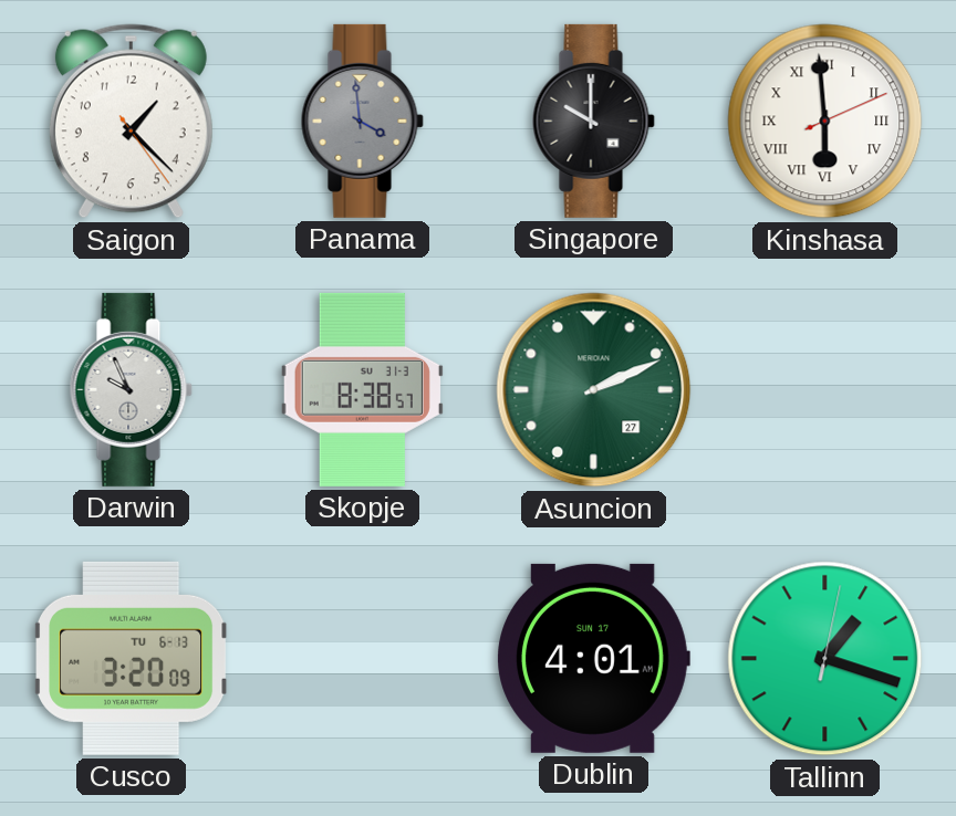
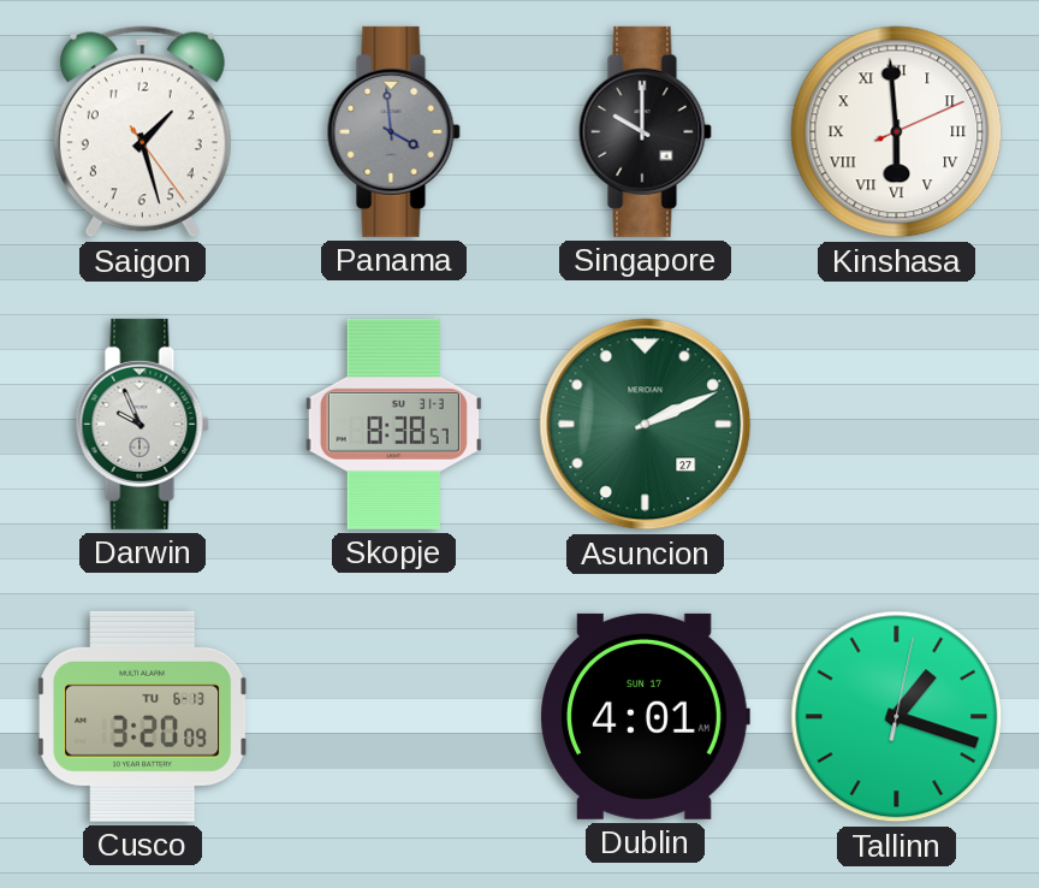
Saigon: 1:22 -> 1:27
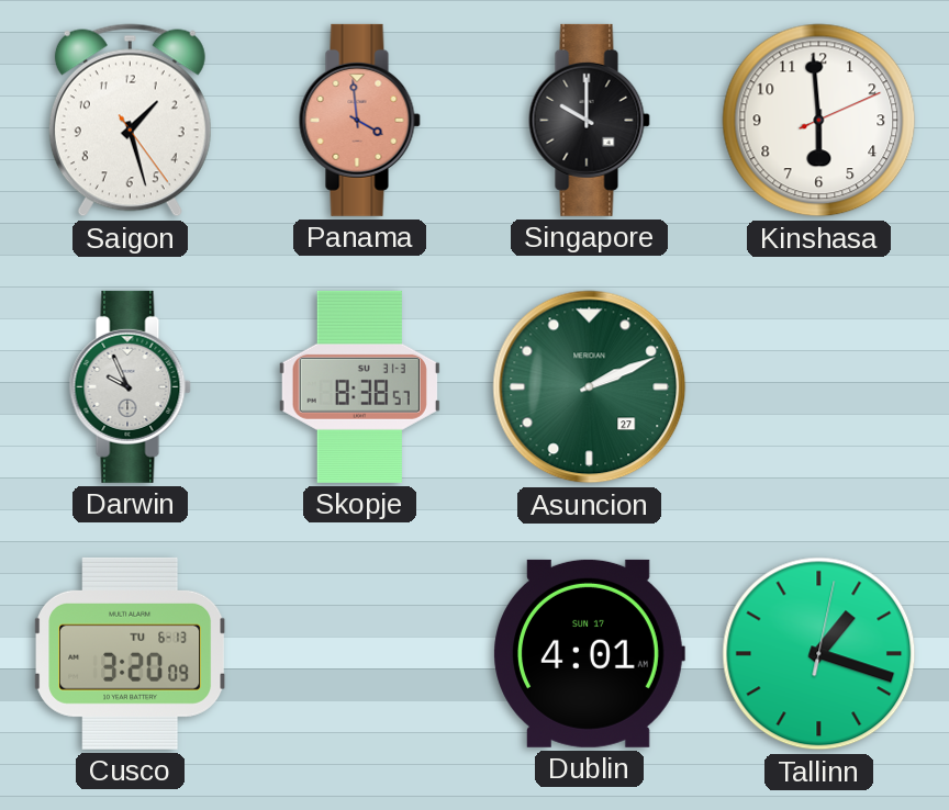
Panama dial: grey -> salmon
Kinshasa numerals: Roman -> Arabic
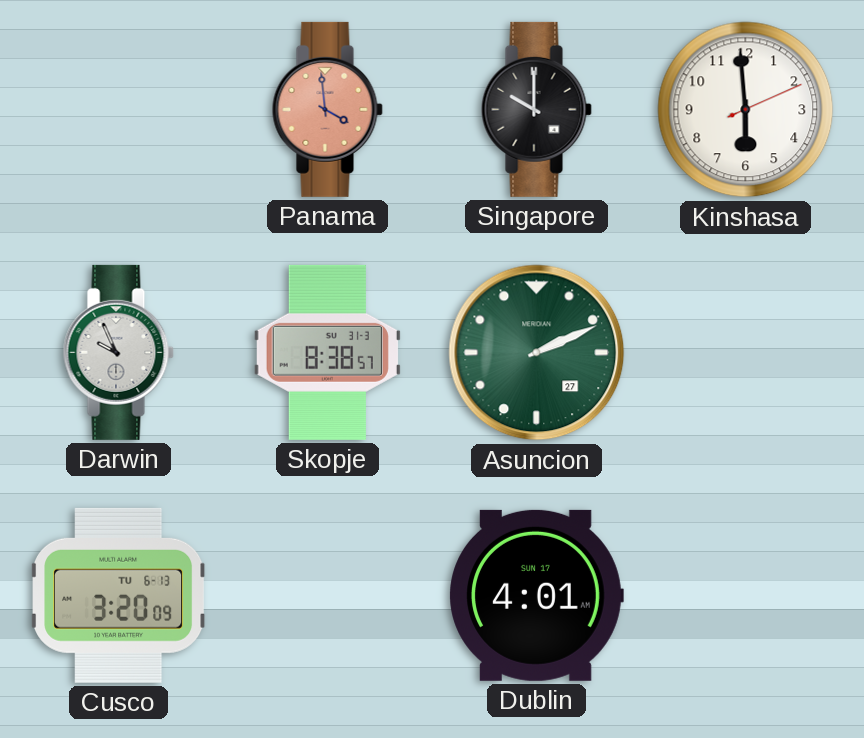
Saigon: 1:27 -> none
Tallinn: 1:18 -> none
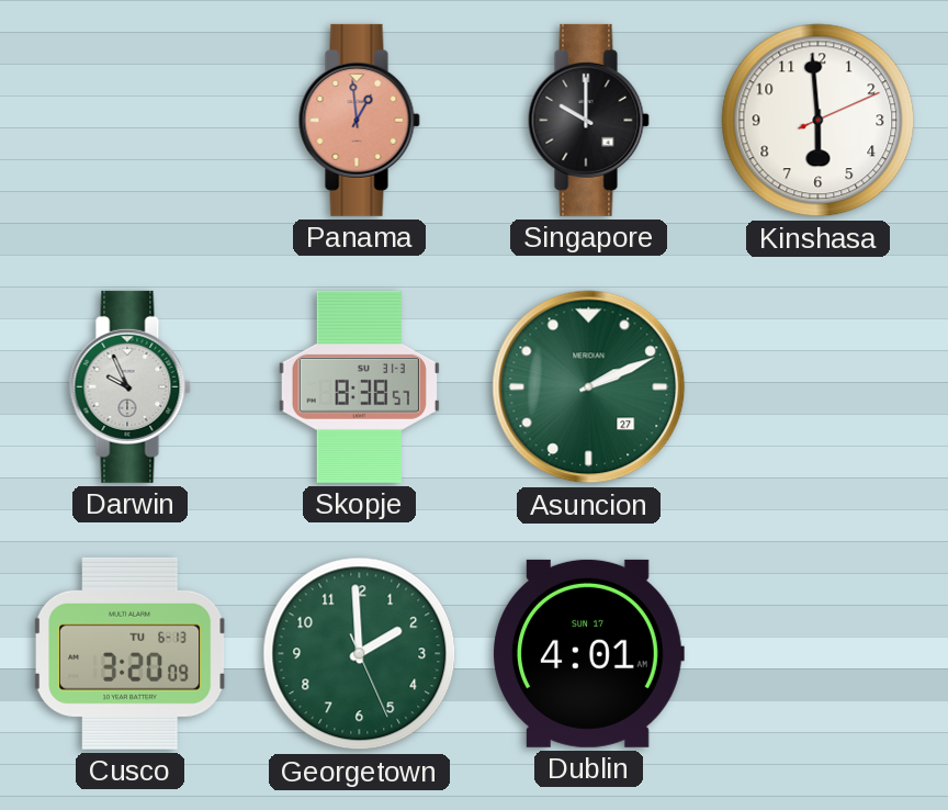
Panama: 3:59 -> 12:59
Georgetown: none -> 1:59
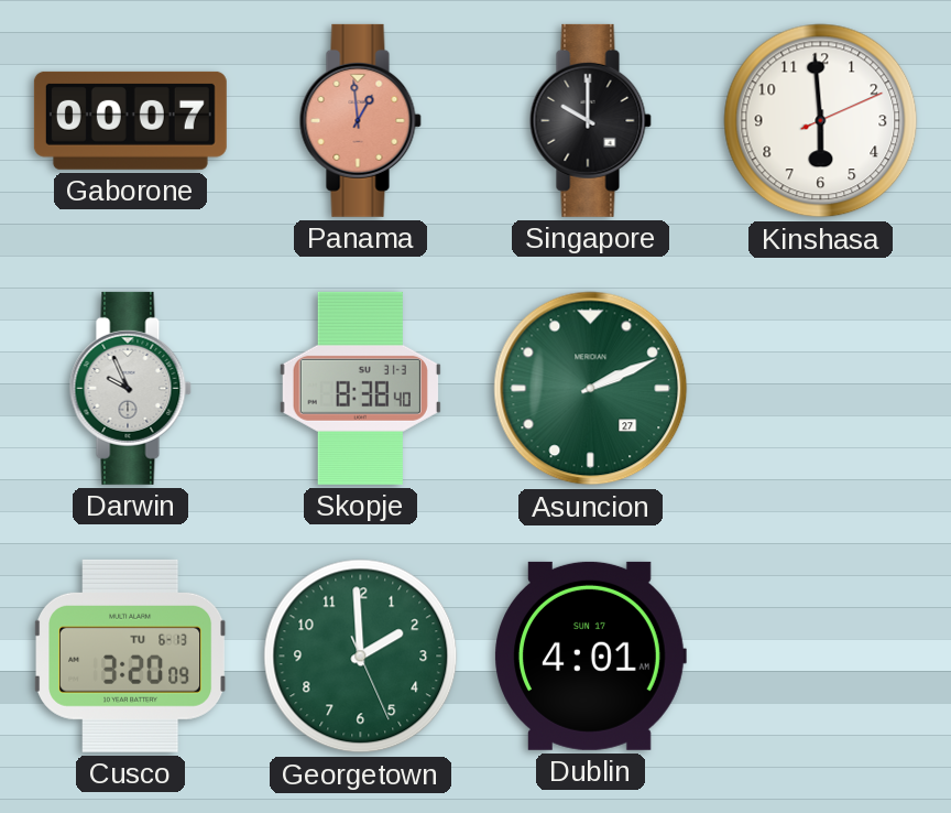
Gaborone: none -> 00:07
Skopje: 8:38:57 -> 8:38:40
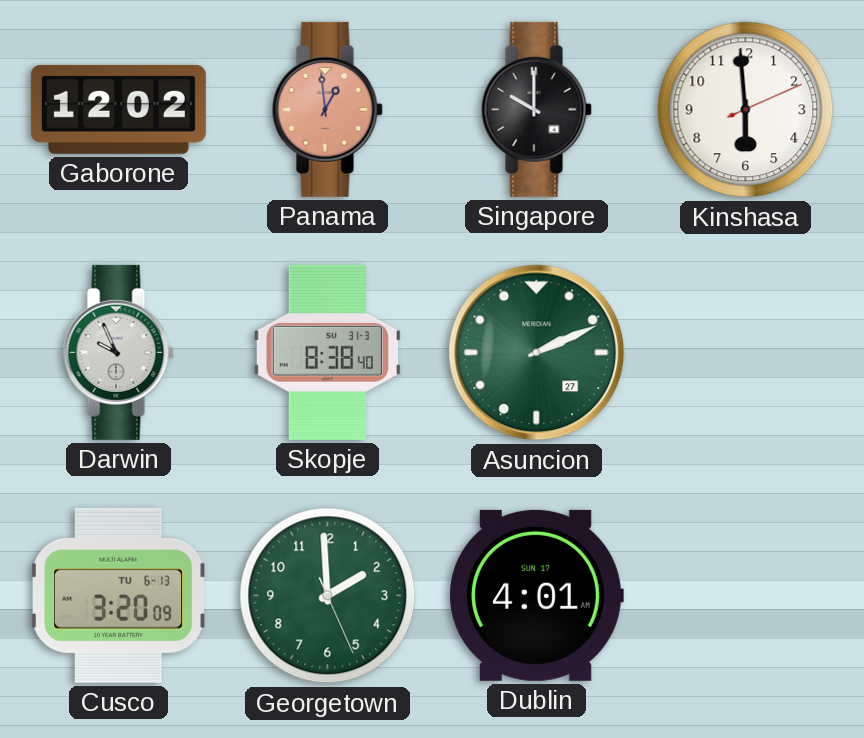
Gaborone: 00:07 -> 12:02
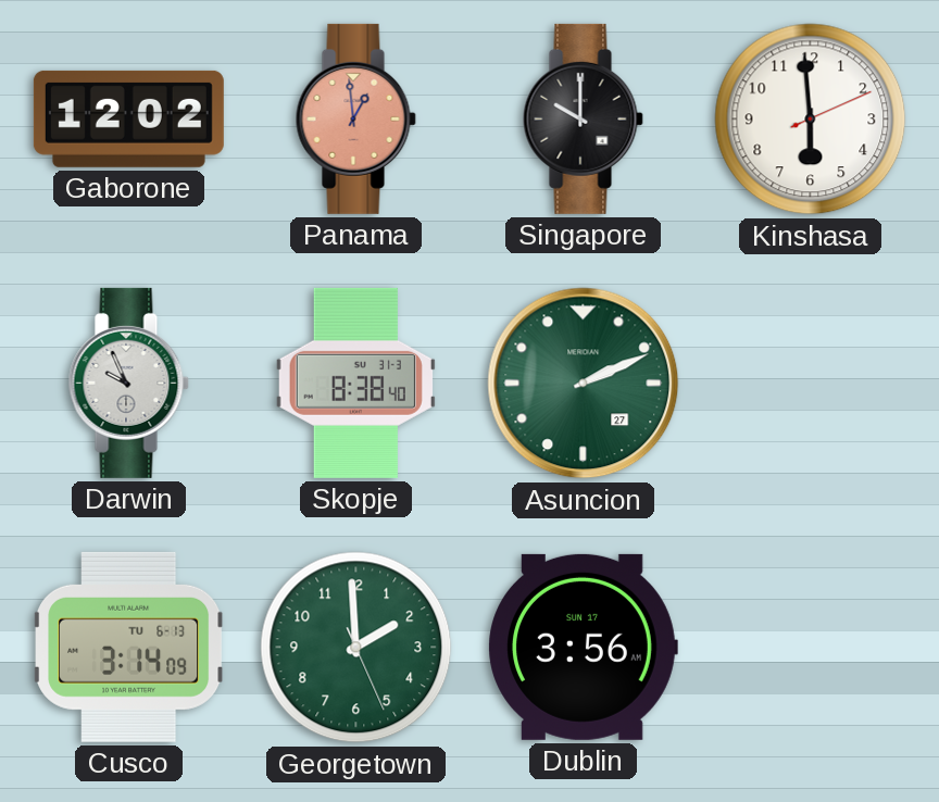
Cusco: 3:20 -> 3:14
Dublin: 4:01 -> 3:56
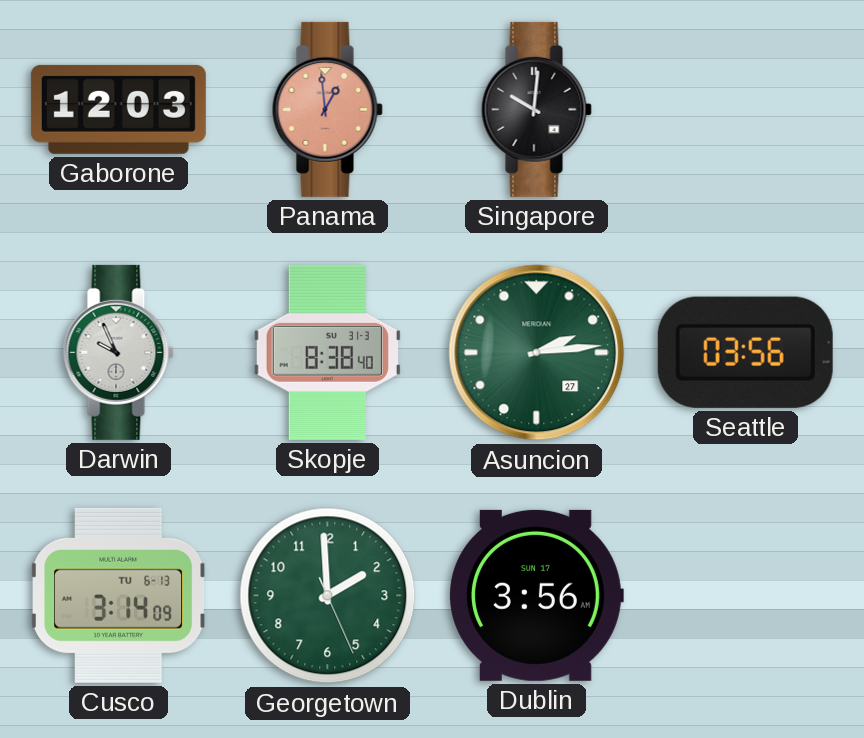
Gaborone: 12:02 -> 12:03
Singapore: 10:00 -> 10:01
Kinshasa: 5:59 -> none
Asuncion: 2:11 -> 2:14
Seattle: none -> 03:56
